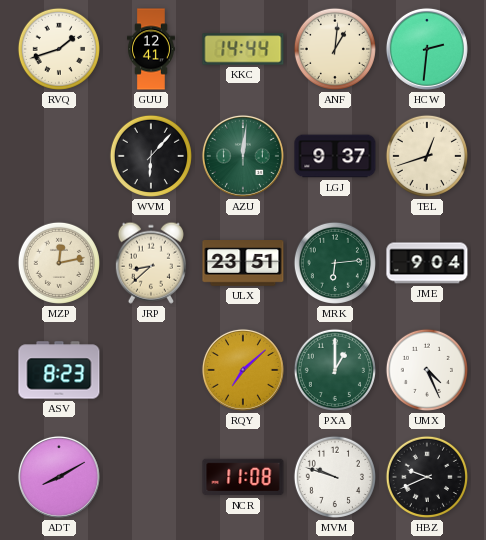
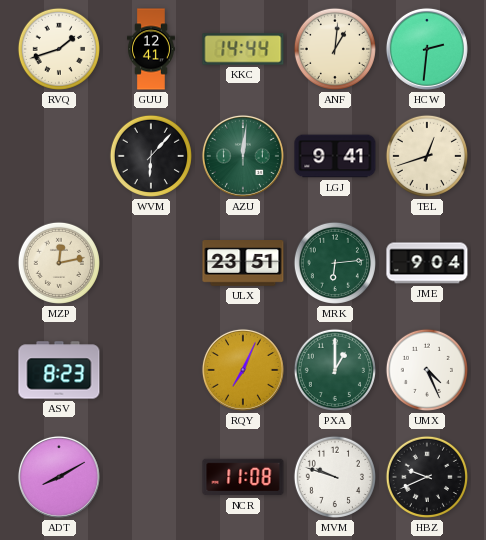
LGJ: 9:37 -> 9:41
JRP: 8:38 -> none
RQY: 7:08 -> 7:04
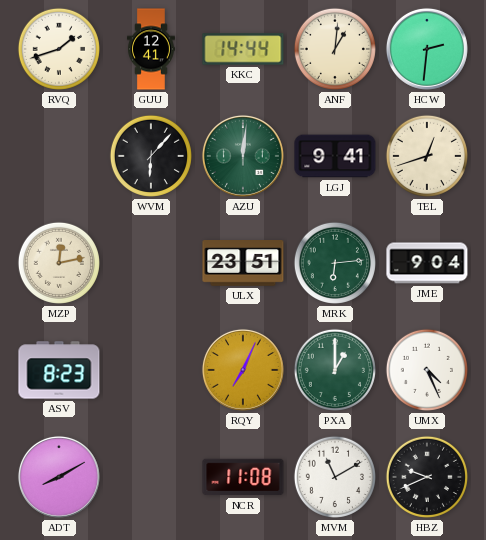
MVM: 9:48 -> 11:10
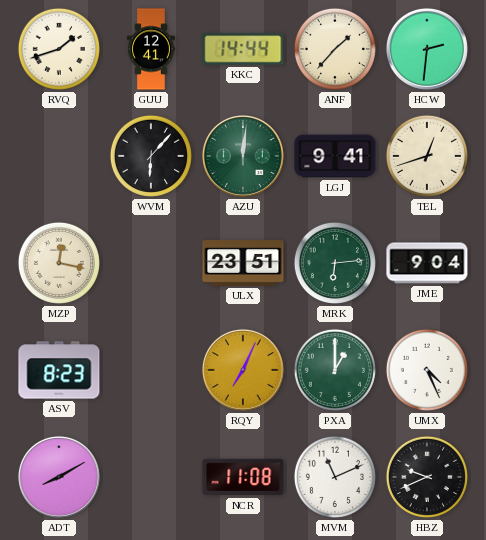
ANF: 1:01 -> 1:37
MZP: 12:13 -> 12:17
MVM: 11:10 -> 11:11
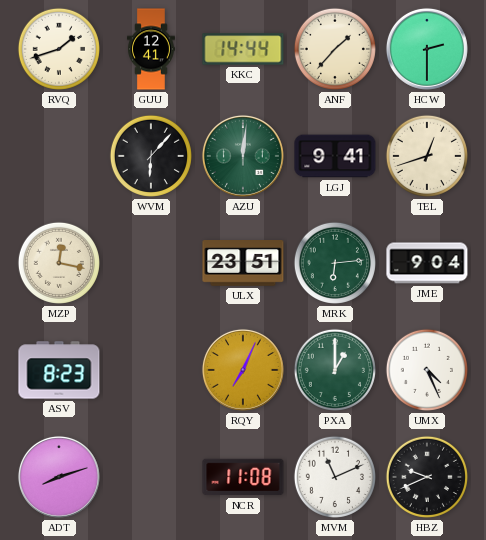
HCW: 2:31 -> 2:30
ADT: 8:10 -> 8:12
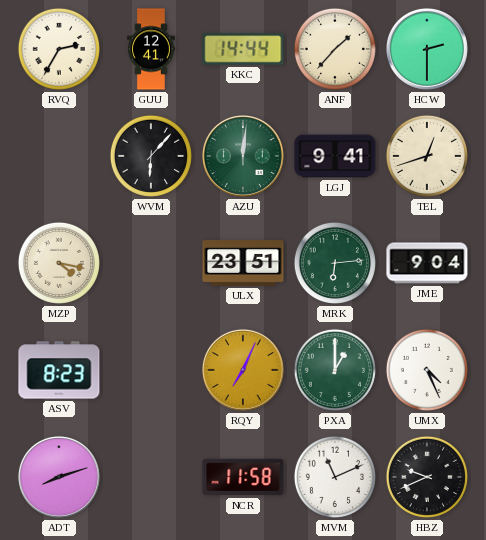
RVQ: 1:42 -> 2:35
MZP: 12:17 -> 4:17
NCR: 11:08 -> 11:58
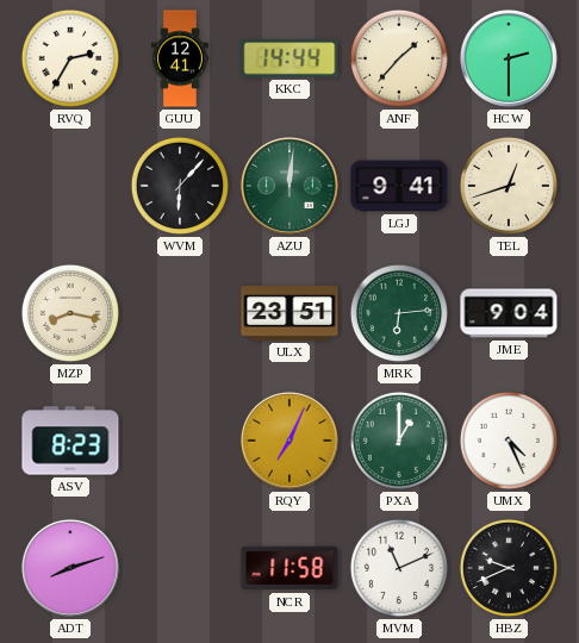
MZP: 4:17 -> 8:17
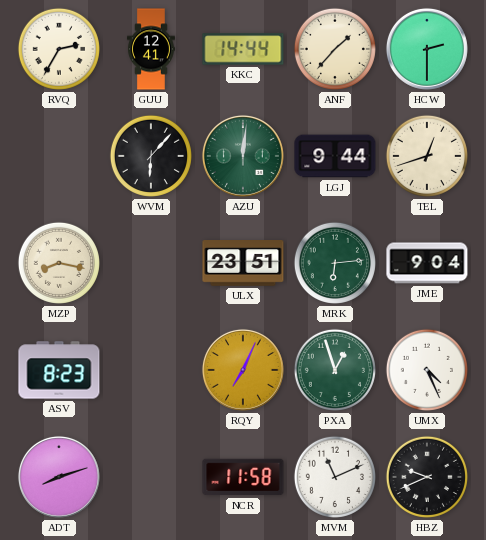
LGJ: 9:41 -> 9:44
PXA: 1:00 -> 12:57
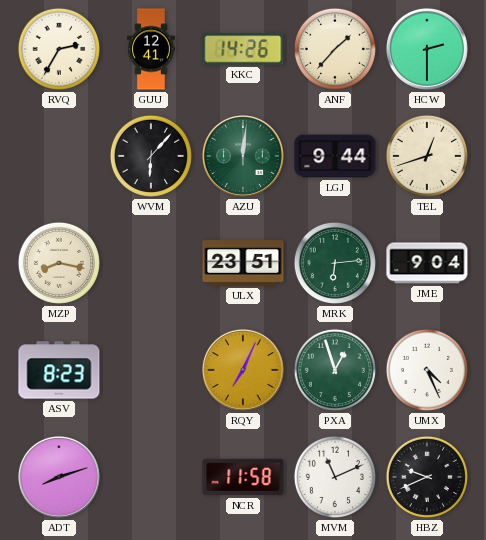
KKC: 14:44 -> 14:26
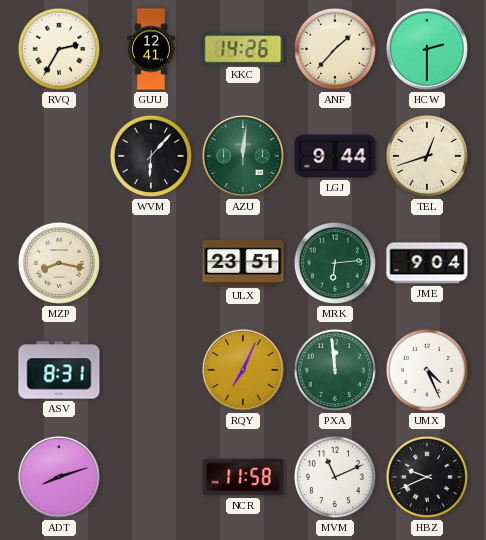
ASV: 8:23 -> 8:31
PXA: 12:57 -> 11:59
